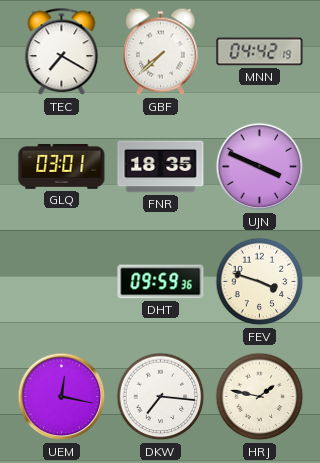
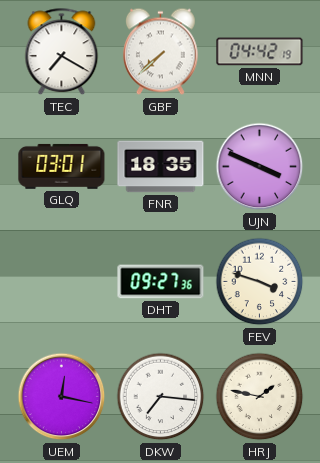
DHT: 09:59 -> 09:27
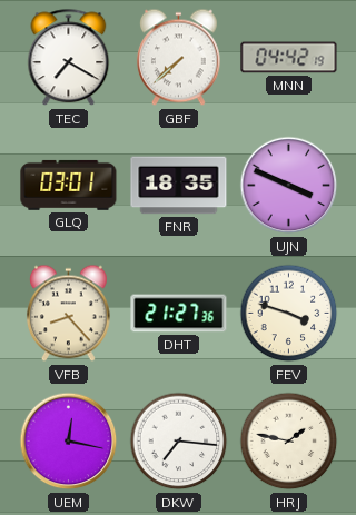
VFB: none -> 8:23
DHT: 09:27 -> 21:27
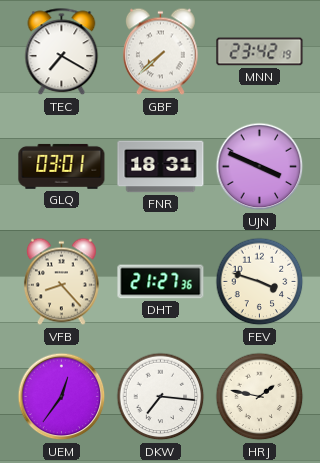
MNN: 04:42 -> 23:42
FNR: 18:35 -> 18:31
UEM: 12:17 -> 12:36
